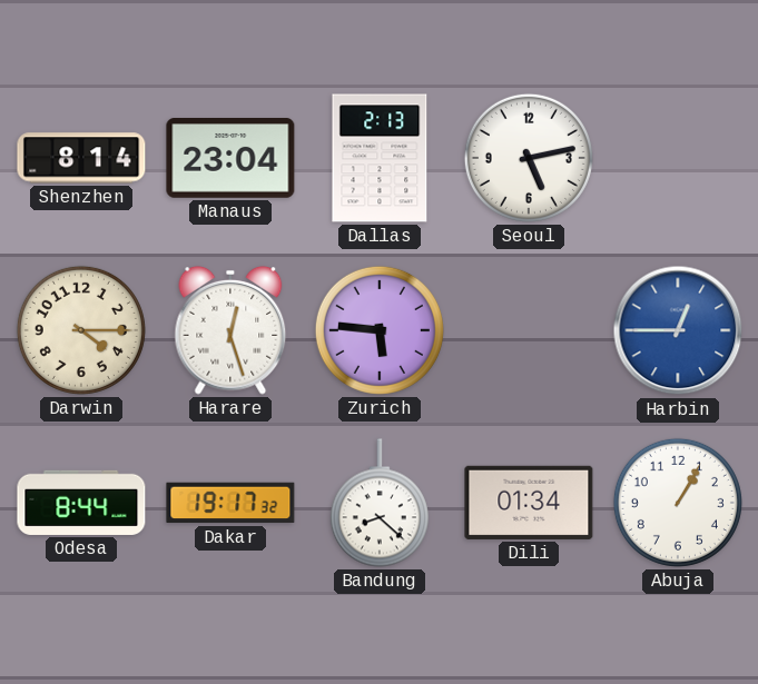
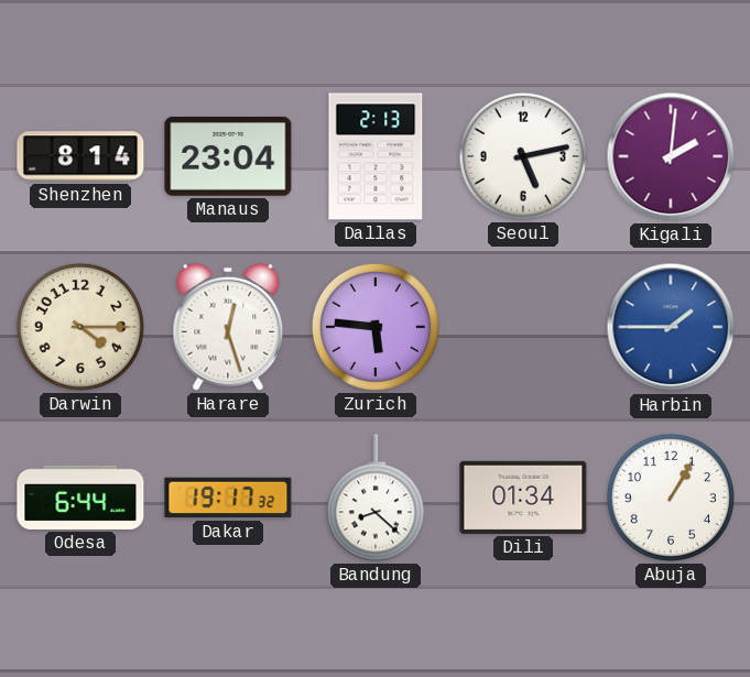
Kigali: none -> 2:01
Harbin: 12:45 -> 1:45
Odesa: 8:44 -> 6:44
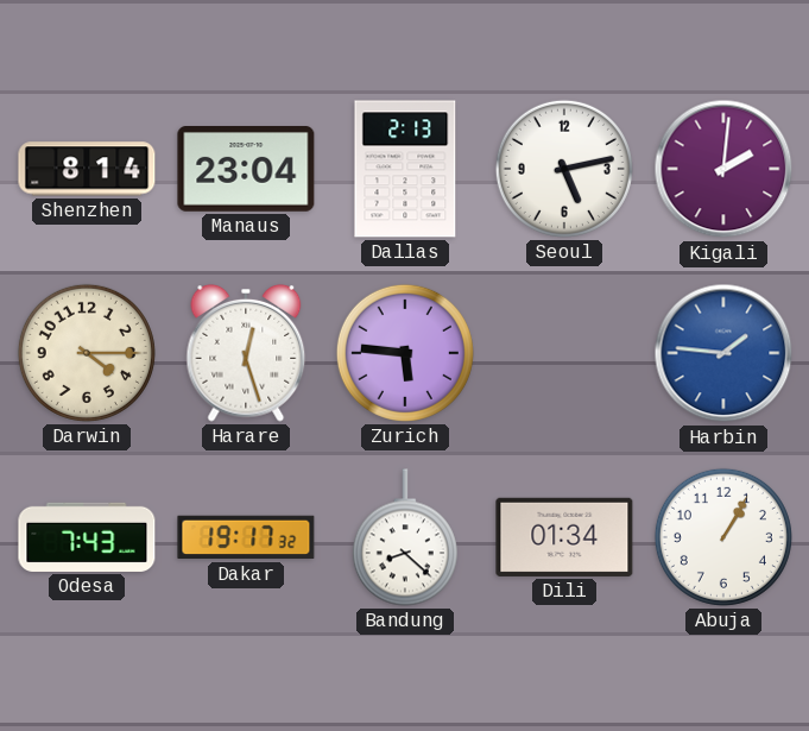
Harbin: 1:45 -> 1:46
Odesa: 6:44 -> 7:43
